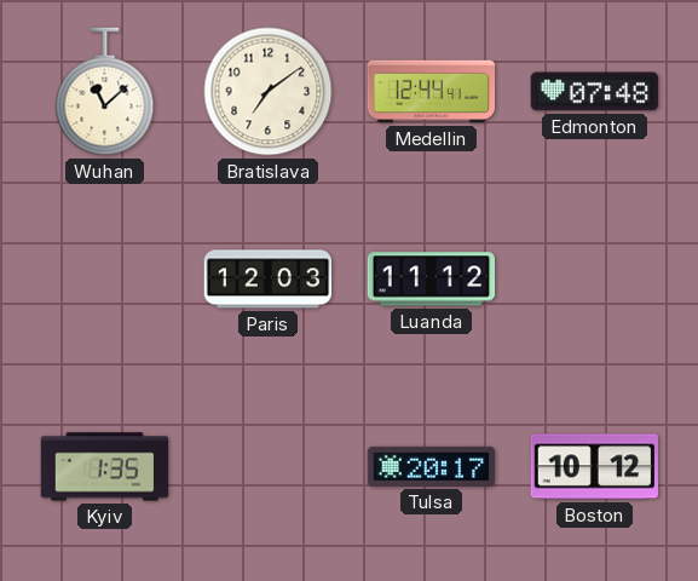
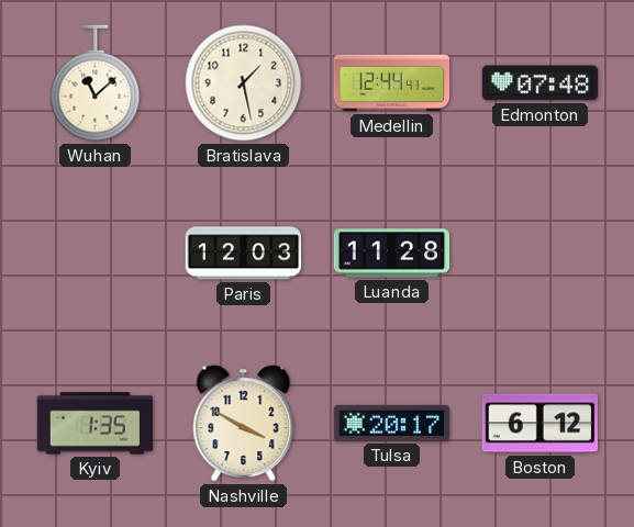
Bratislava: 7:09 -> 1:28
Luanda: 11:12 -> 11:28
Nashville: none -> 3:50
Boston: 10:12 -> 6:12
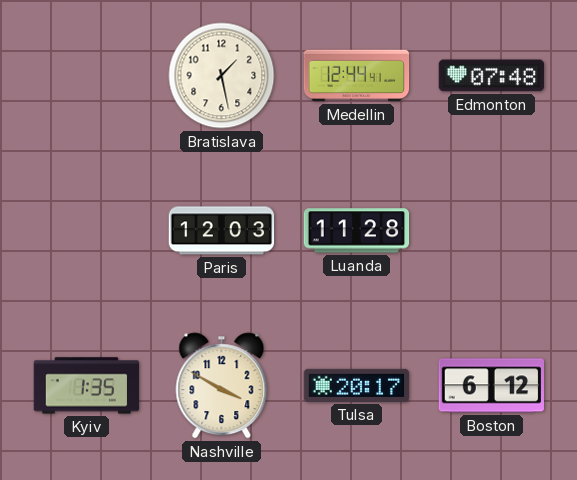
Wuhan: 11:08 -> none
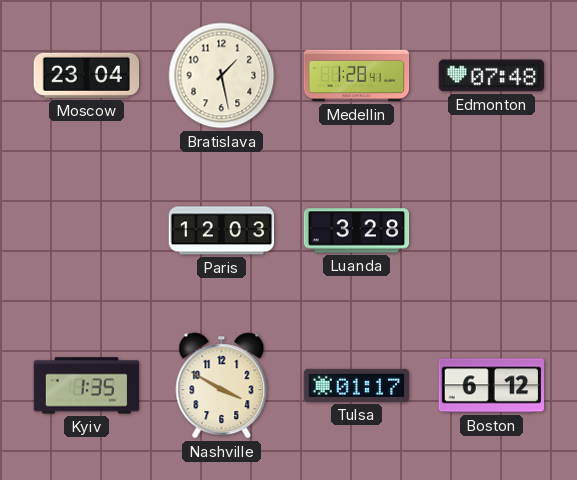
Moscow: none -> 23:04
Medellin: 12:44 -> 1:28
Luanda: 11:28 -> 3:28
Tulsa: 20:17 -> 01:17
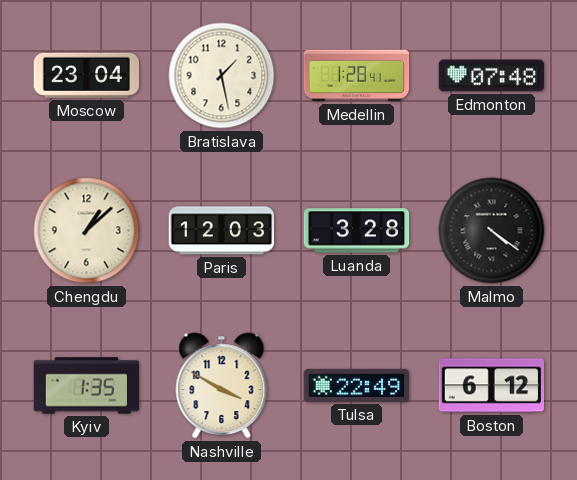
Chengdu: none -> 1:08
Malmo: none -> 4:21
Tulsa: 01:17 -> 22:49
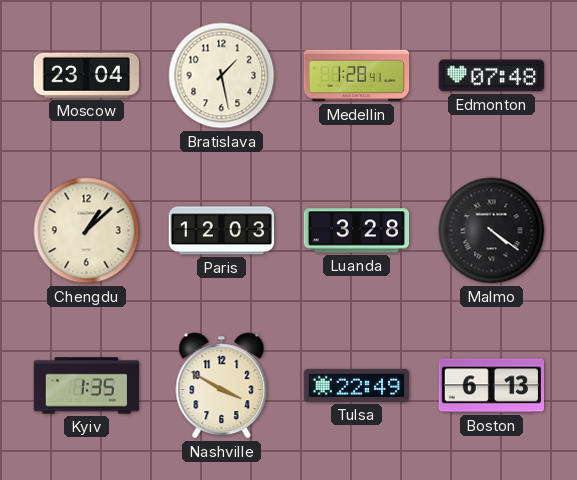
Boston: 6:12 -> 6:13
